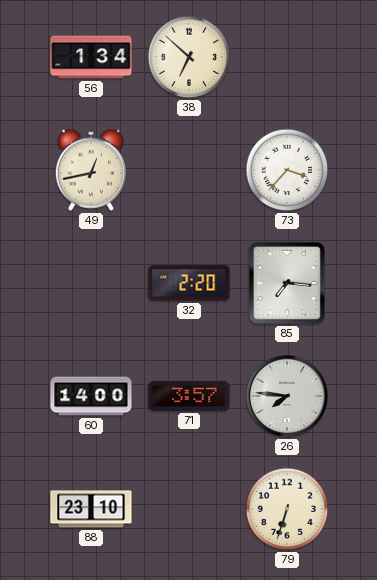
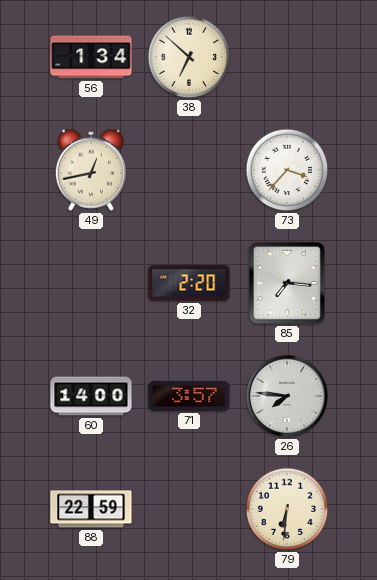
88: 23:10 -> 22:59
79: 6:33 -> 6:31
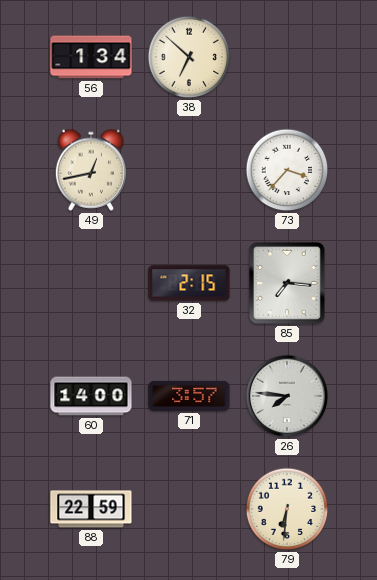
32: 2:20 -> 2:15
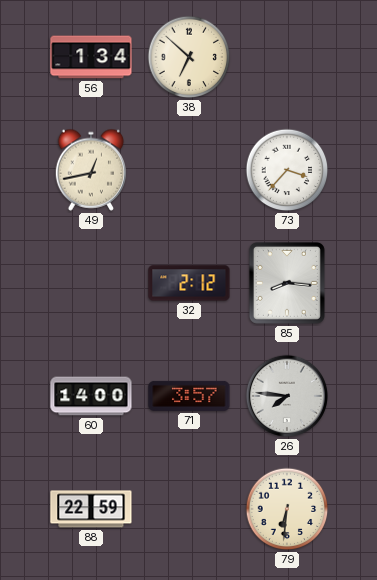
32: 2:15 -> 2:12
85: 7:16 -> 8:16
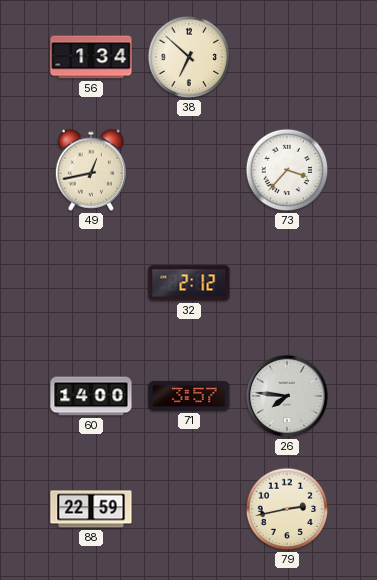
85: 8:16 -> none
79: 6:31 -> 2:43
